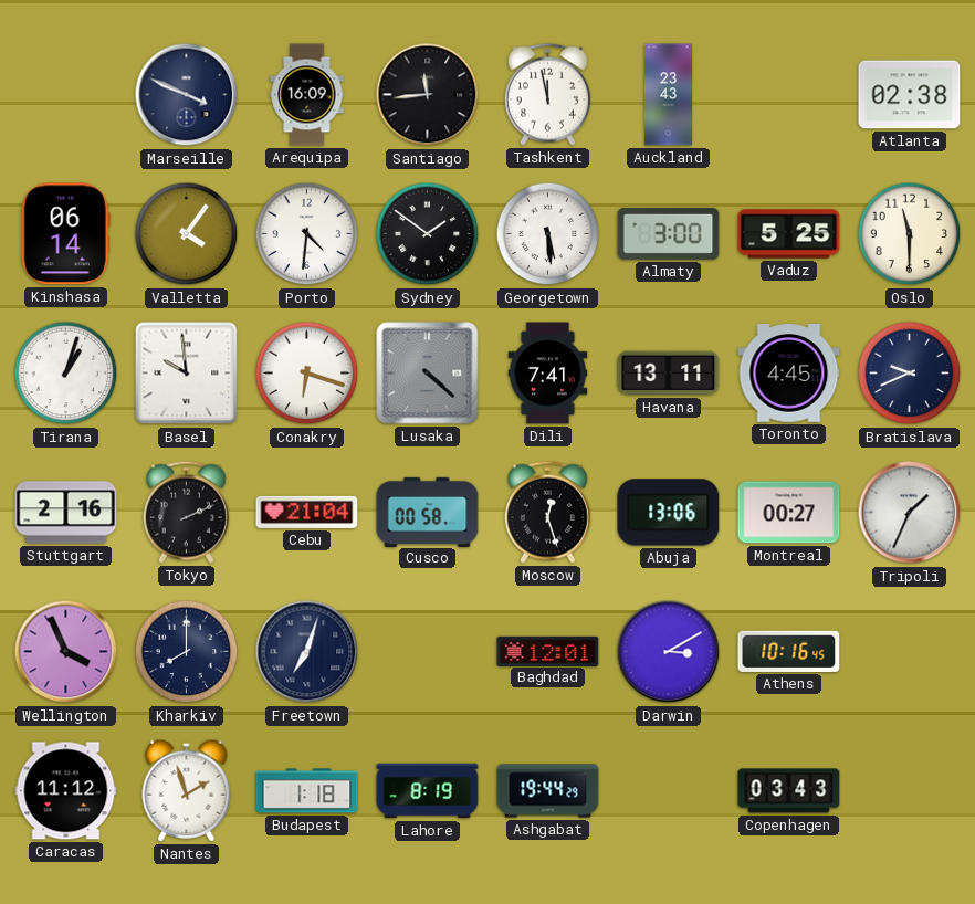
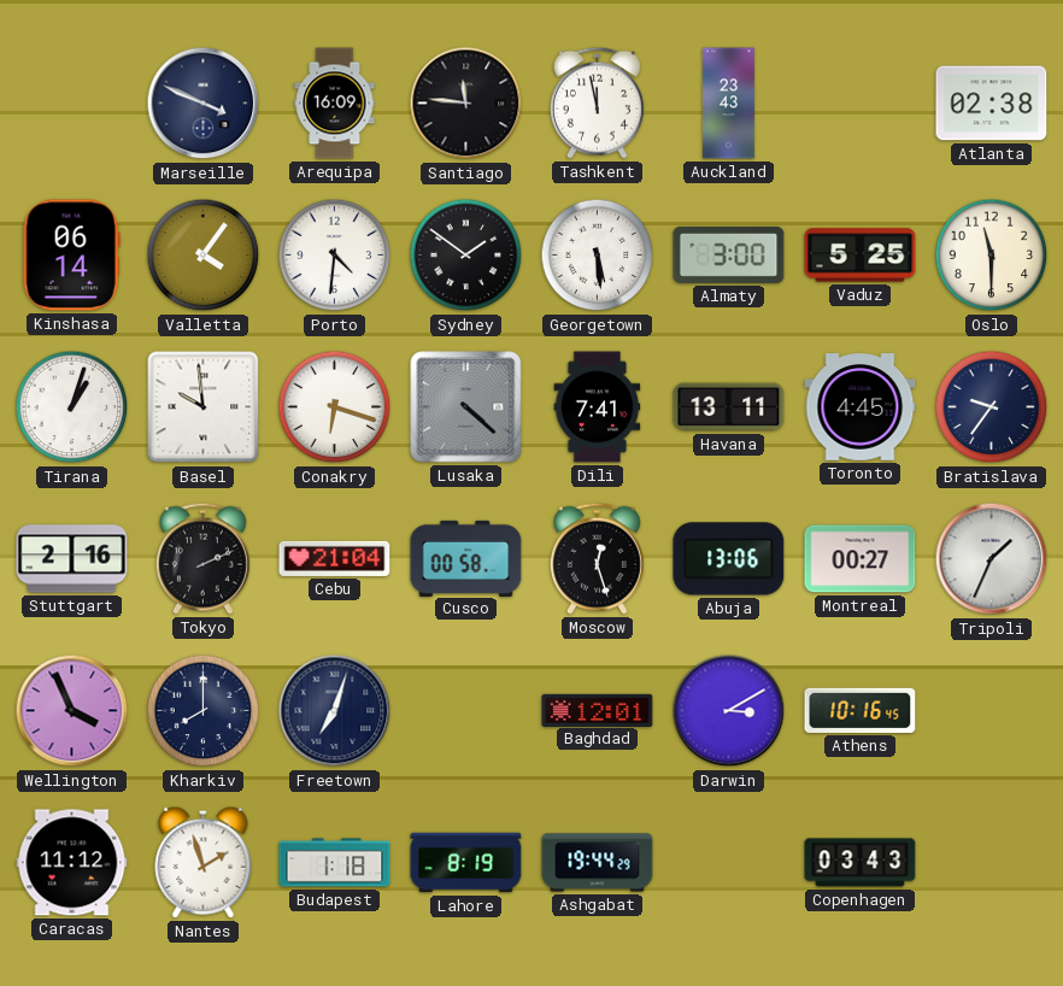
Santiago: 11:44 -> 11:46
Bratislava: 9:41 -> 9:36
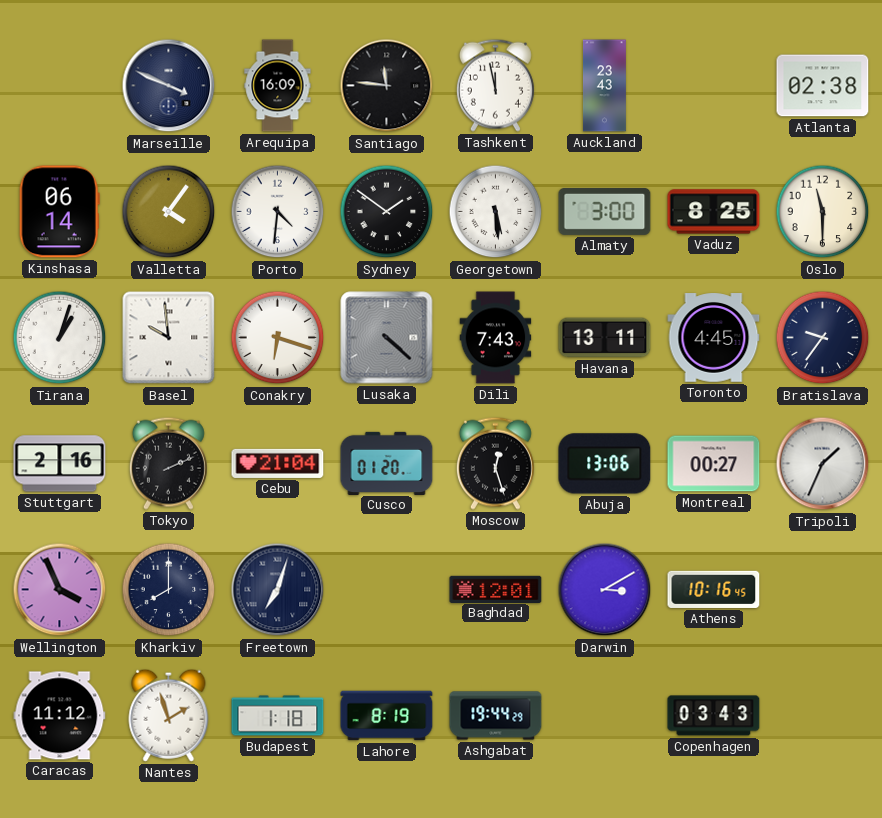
Vaduz: 5:25 -> 8:25
Dili: 7:41 -> 7:43
Cusco: 00:58 -> 01:20
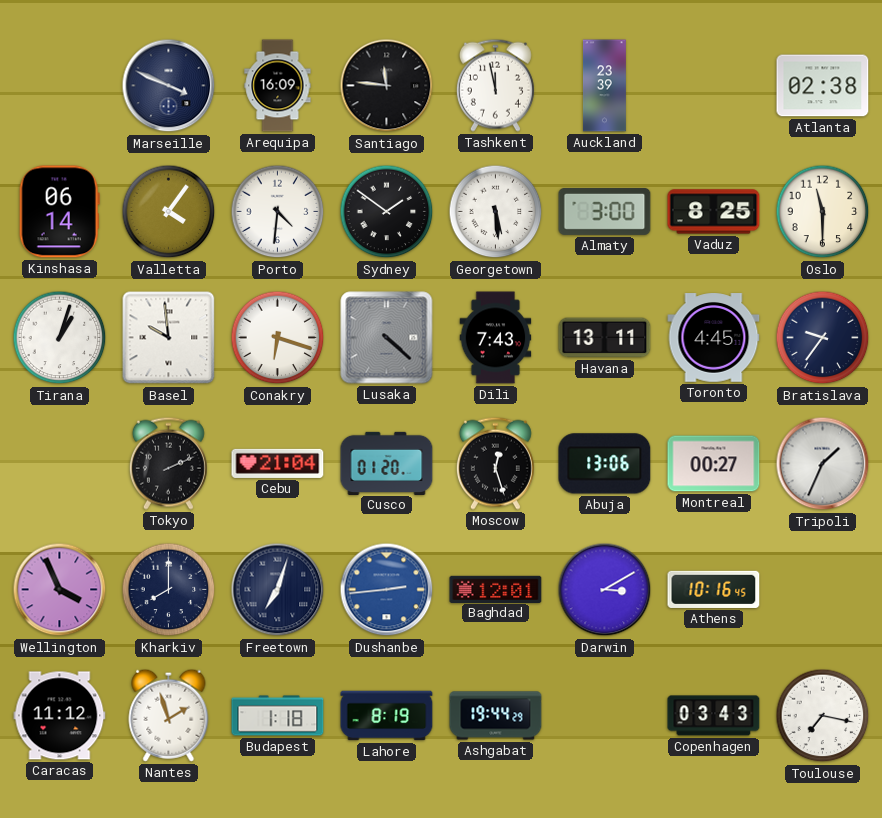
Auckland: 23:43 -> 23:39
Stuttgart: 2:16 -> none
Dushanbe: none -> 2:44
Toulouse: none -> 7:17
